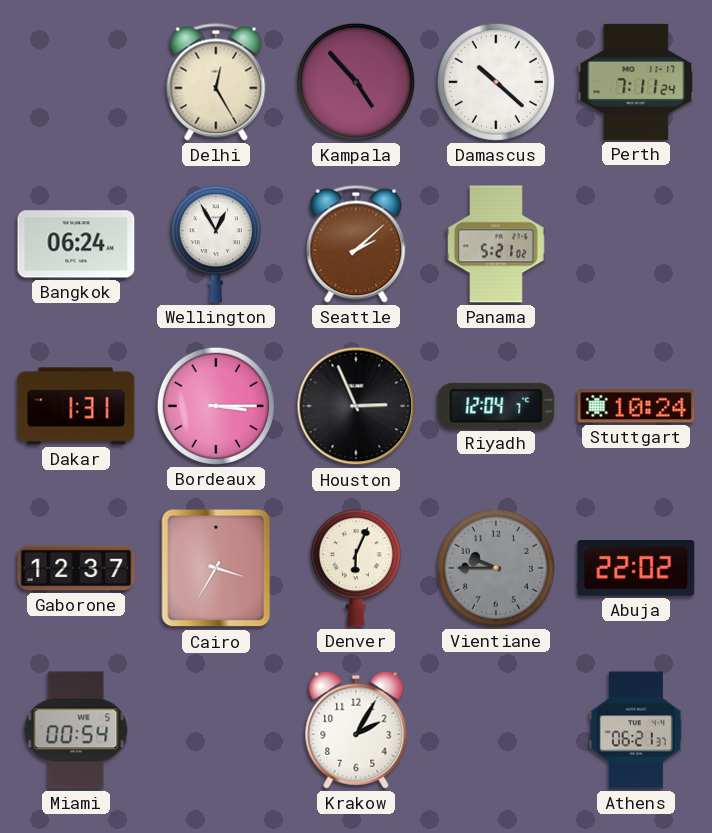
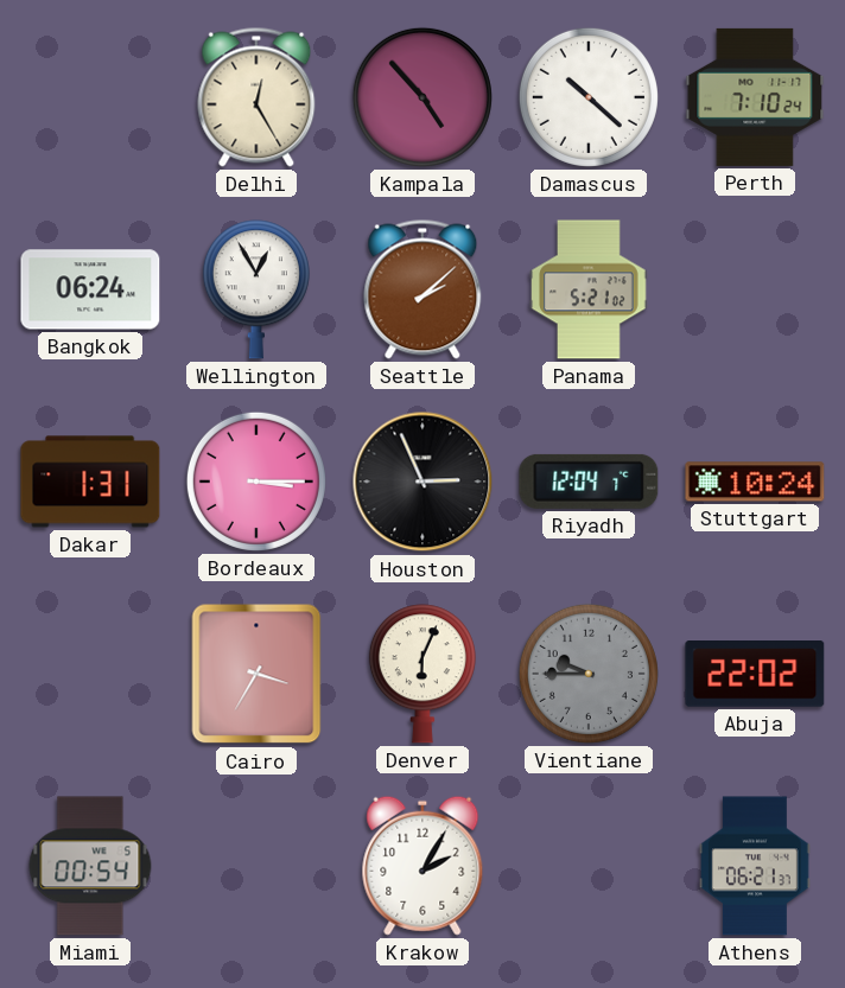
Perth: 7:11 -> 7:10
Gaborone: 12:37 -> none
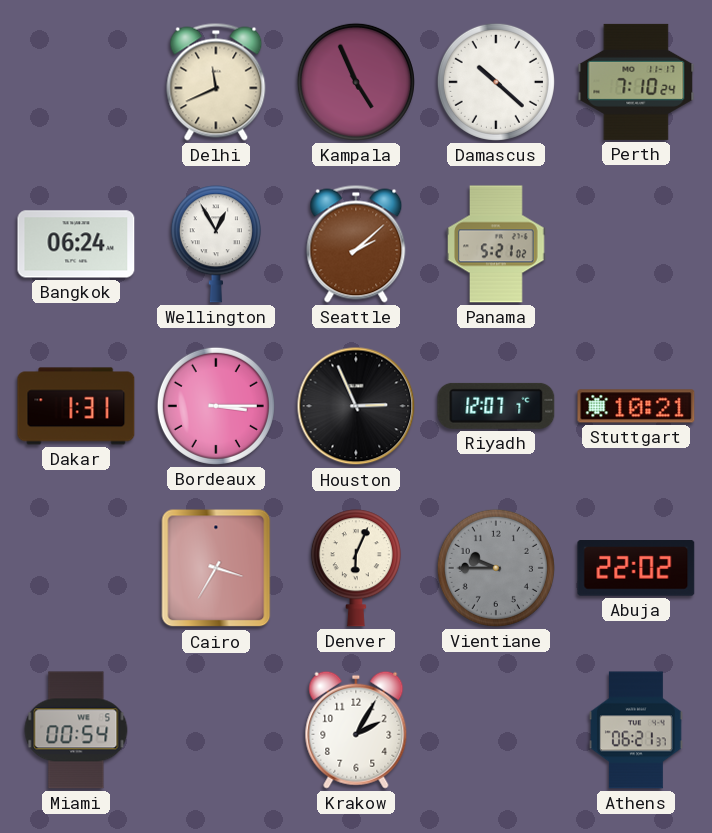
Delhi: 12:25 -> 11:41
Kampala: 4:53 -> 4:56
Riyadh: 12:04 -> 12:07
Stuttgart: 10:24 -> 10:21
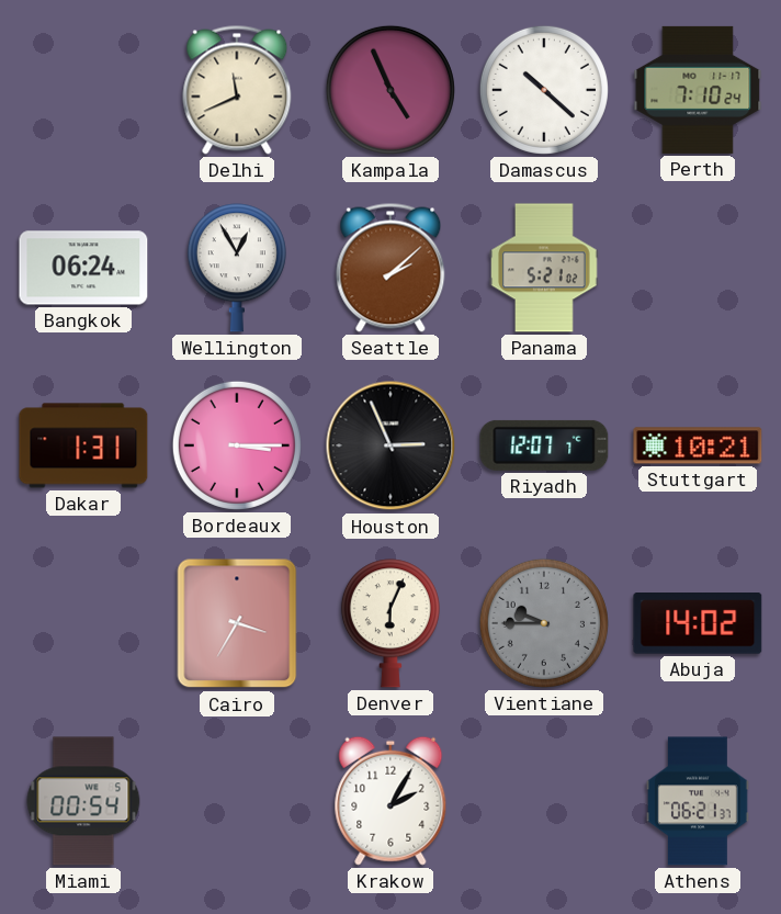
Abuja: 22:02 -> 14:02
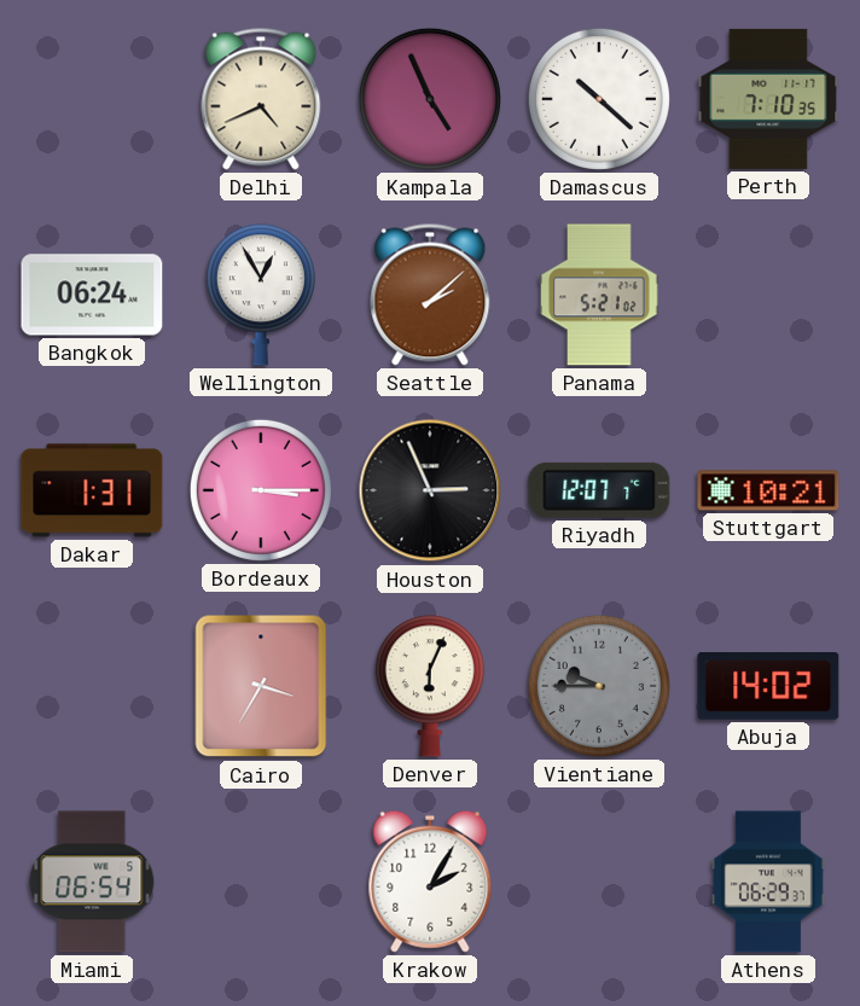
Delhi: 11:41 -> 4:41
Perth: 7:10:24 -> 7:10:35
Miami: 00:54 -> 06:54
Athens: 06:21 -> 06:29
